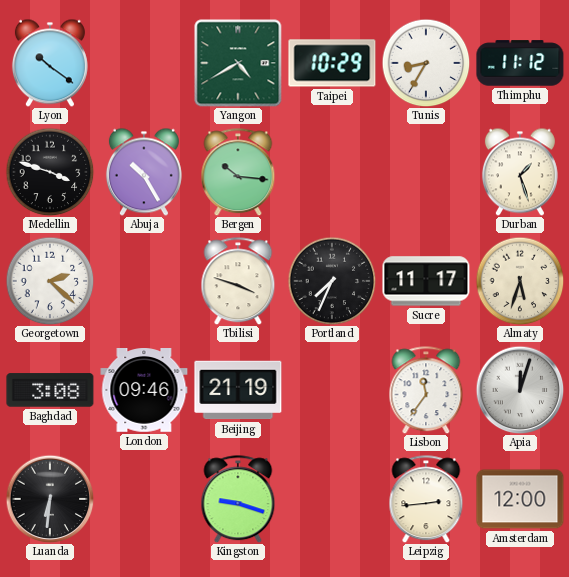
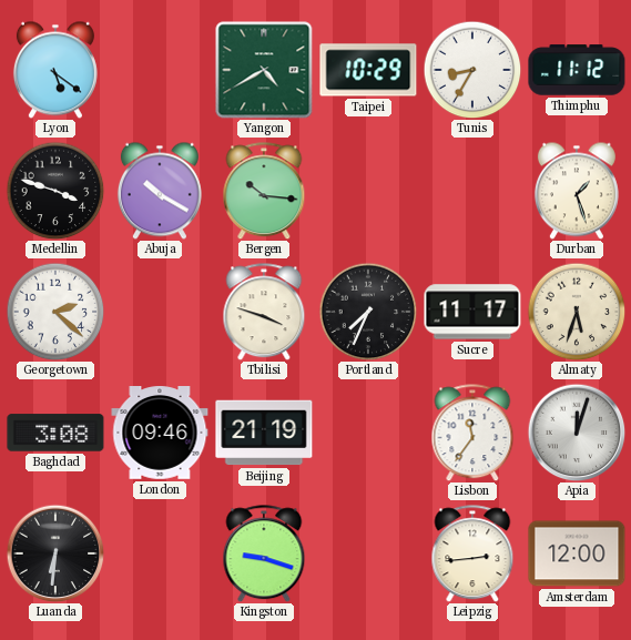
Lyon: 10:21 -> 5:21
Abuja: 10:25 -> 10:20
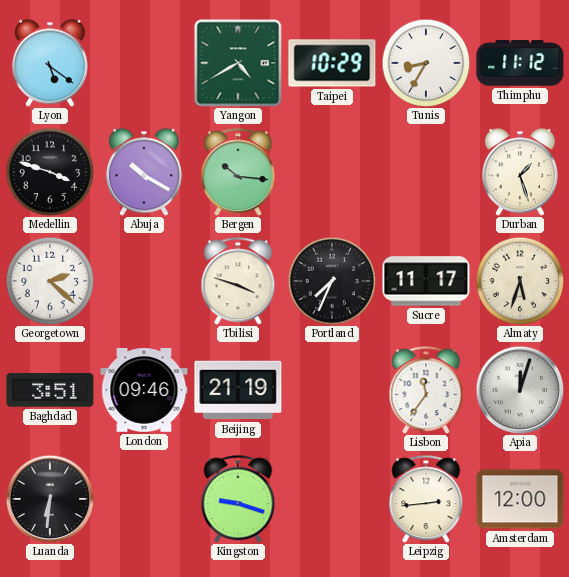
Baghdad: 3:08 -> 3:51
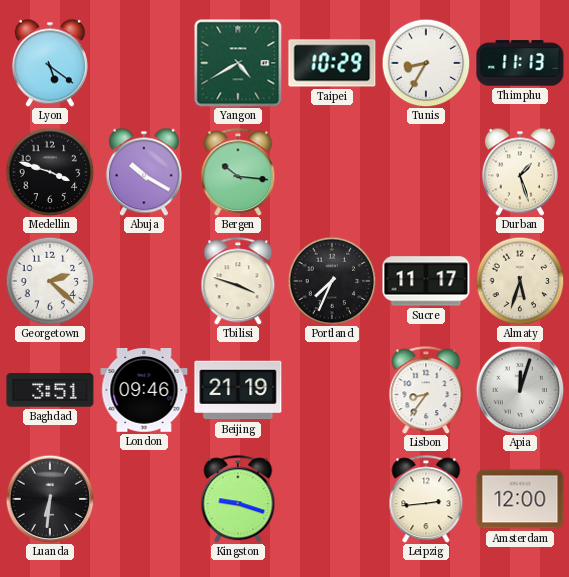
Thimphu: 11:12 -> 11:13
Lisbon: 11:36 -> 8:36
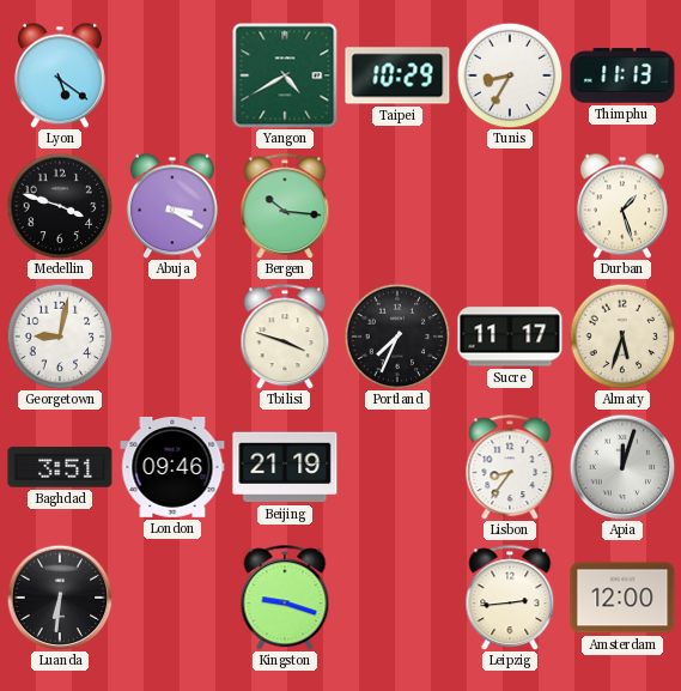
Abuja: 10:20 -> 3:20
Georgetown: 2:22 -> 9:02
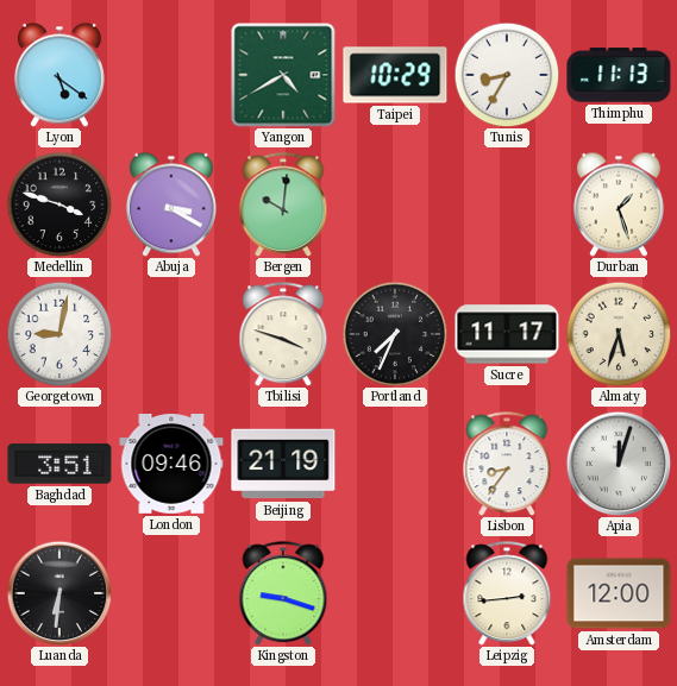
Bergen: 10:16 -> 10:01
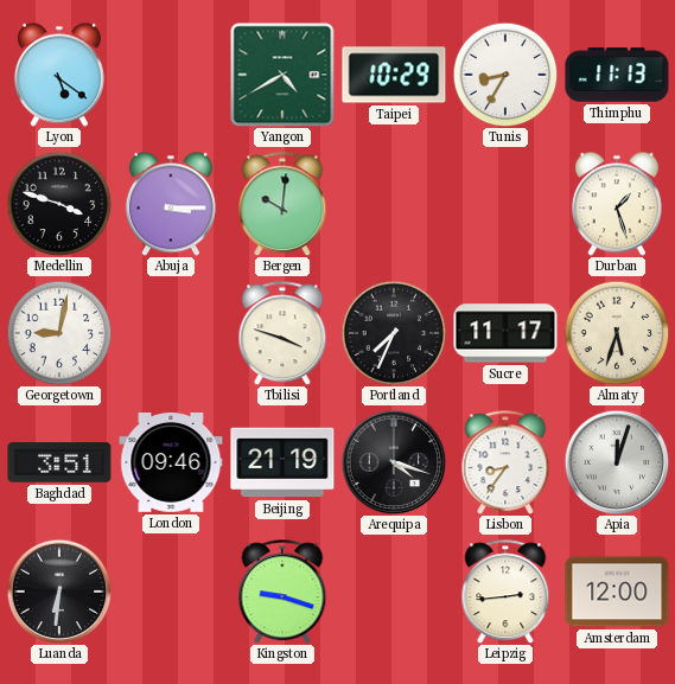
Abuja: 3:20 -> 3:15
Arequipa: none -> 4:18
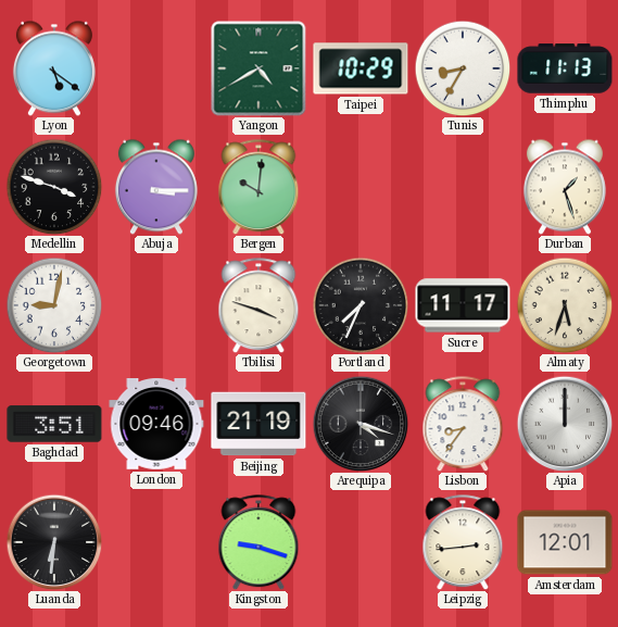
Apia: 12:03 -> 12:00
Amsterdam: 12:00 -> 12:01
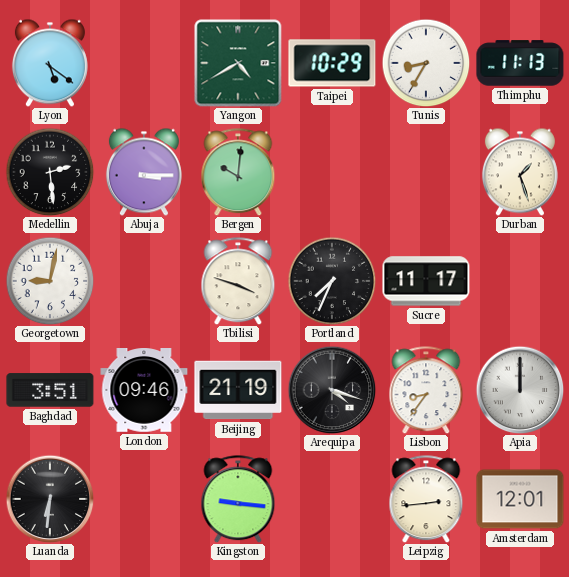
Medellin: 3:48 -> 2:29
Almaty: 5:33 -> none
Kingston: 9:18 -> 9:16
